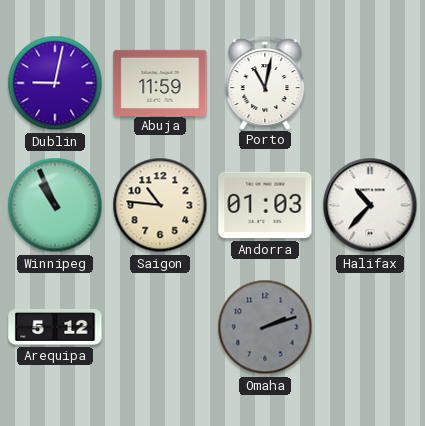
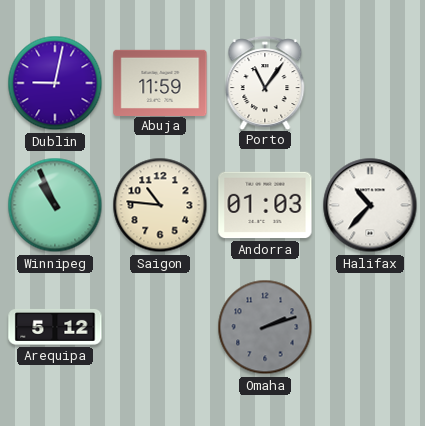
Porto: 11:02 -> 11:06
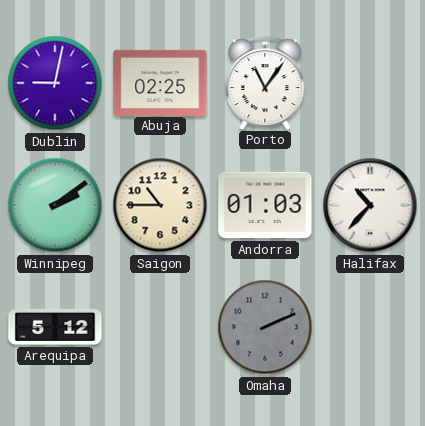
Abuja: 11:59 -> 02:25
Winnipeg: 10:56 -> 2:09
Saigon: 10:46 -> 10:45
Omaha: 2:12 -> 2:11
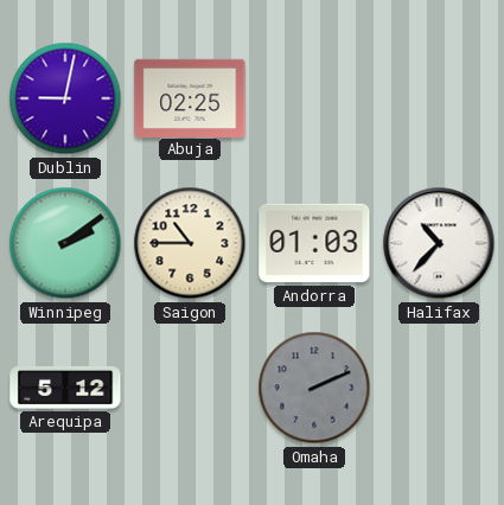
Porto: 11:06 -> none
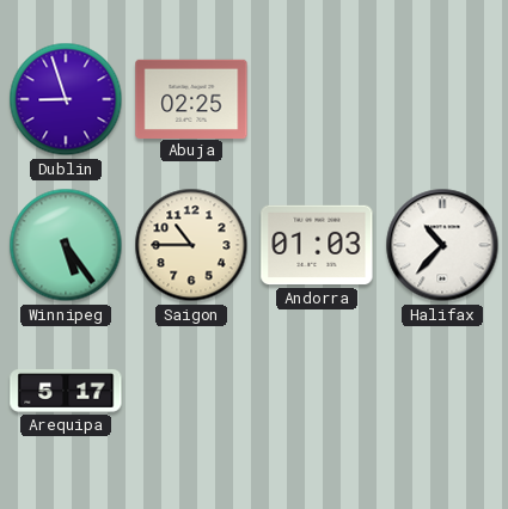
Dublin: 9:02 -> 8:57
Winnipeg: 2:09 -> 5:24
Arequipa: 5:12 -> 5:17
Omaha: 2:11 -> none
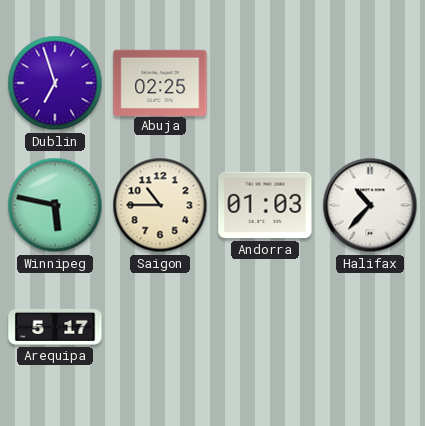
Dublin: 8:57 -> 6:57
Winnipeg: 5:24 -> 5:47
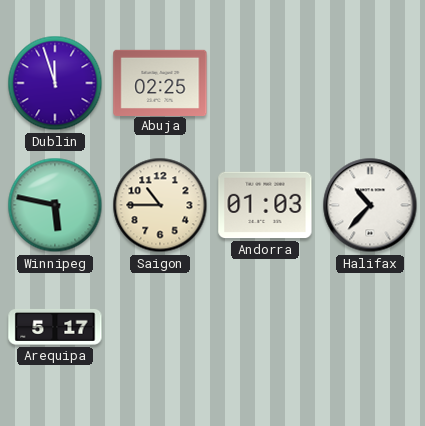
Dublin: 6:57 -> 11:57
